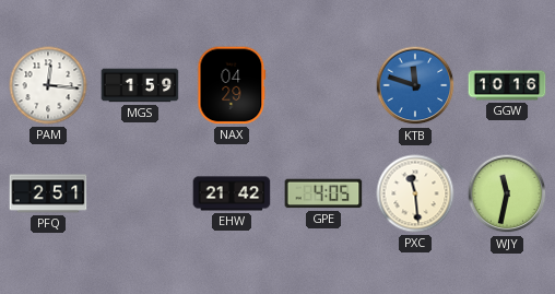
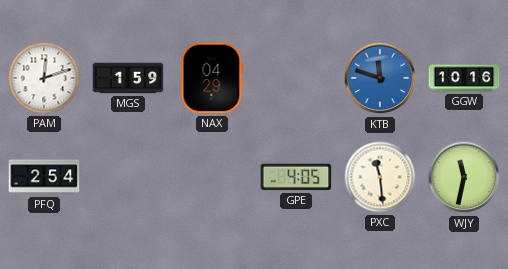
PAM: 12:16 -> 12:12
PFQ: 2:51 -> 2:54
EHW: 21:42 -> none
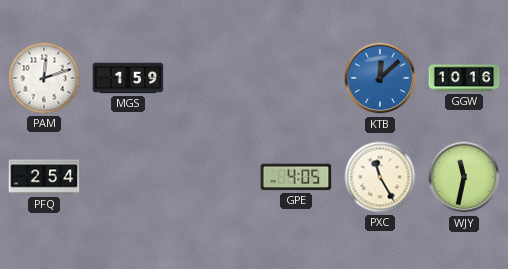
NAX: 04:29 -> none
KTB: 11:48 -> 12:08
PXC: 11:29 -> 11:25
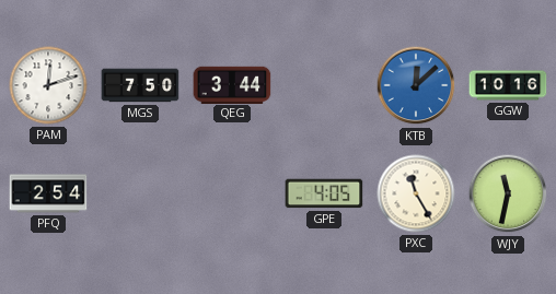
MGS: 1:59 -> 7:50
QEG: none -> 3:44
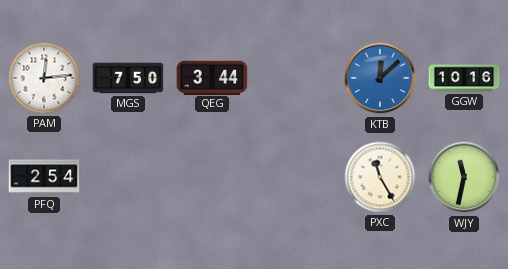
PAM: 12:12 -> 12:14
GPE: 4:05 -> none
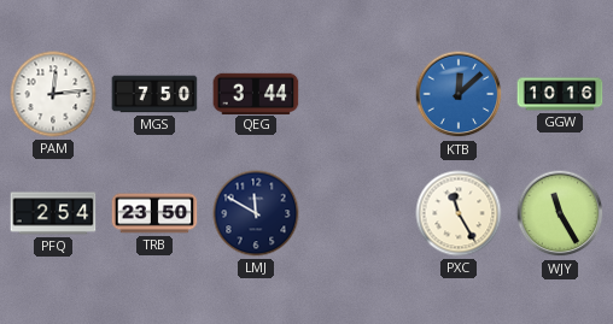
TRB: none -> 23:50
LMJ: none -> 11:50
WJY: 11:32 -> 11:25
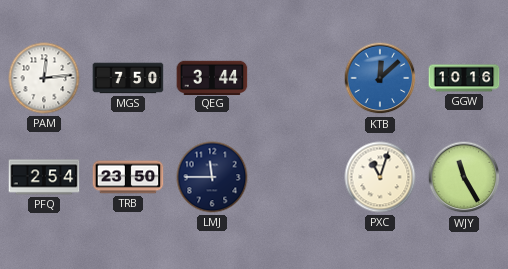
LMJ: 11:50 -> 11:45
PXC: 11:25 -> 11:03
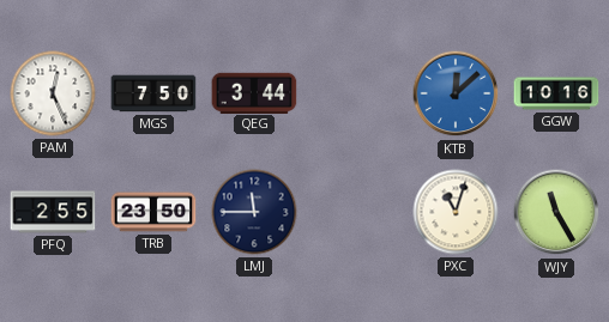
PAM: 12:14 -> 12:26
PFQ: 2:54 -> 2:55
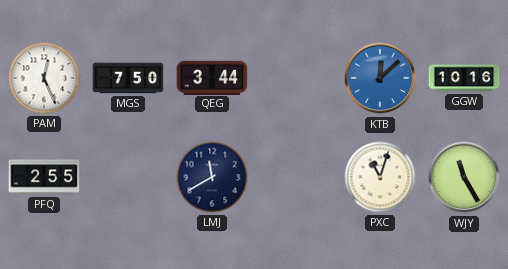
TRB: 23:50 -> none
LMJ: 11:45 -> 11:40
